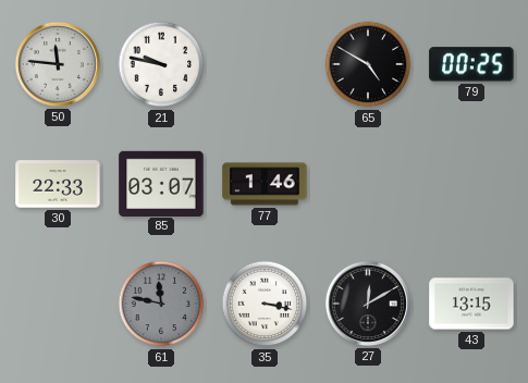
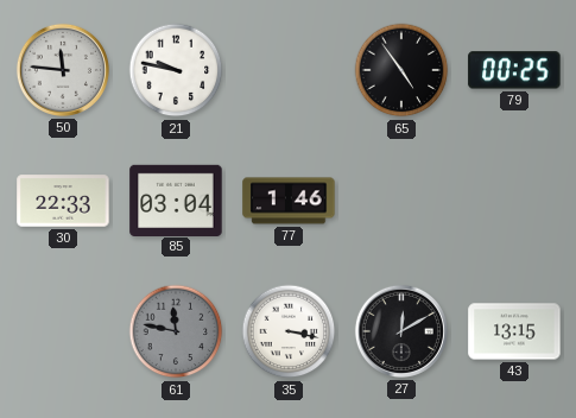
65: 4:50 -> 4:54
85: 03:07 -> 03:04
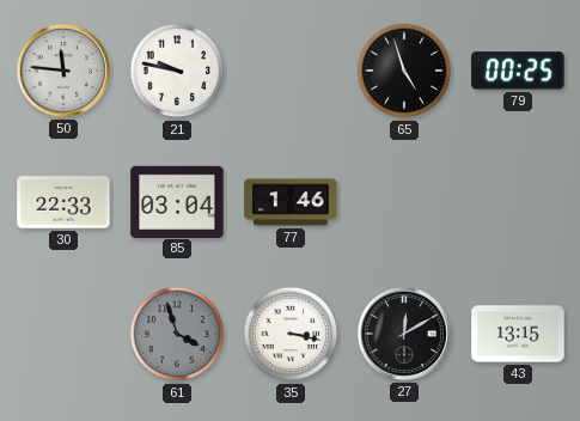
65: 4:54 -> 4:57
61: 11:47 -> 3:57
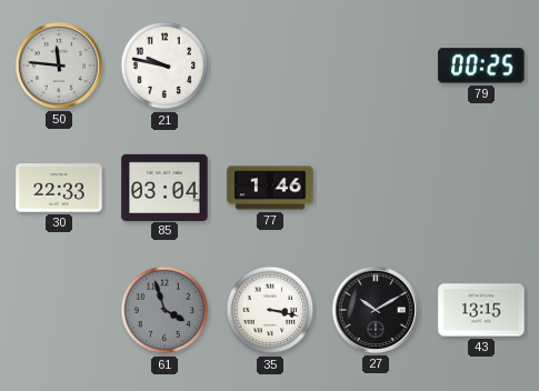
65: 4:57 -> none
27: 12:10 -> 10:10
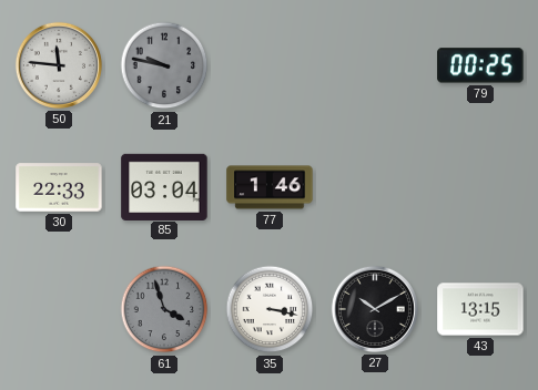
21 dial: white -> grey
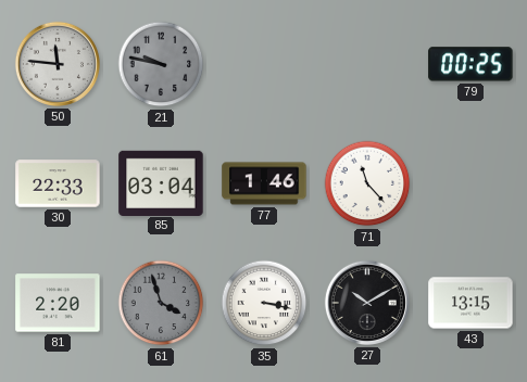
71: none -> 11:23
81: none -> 2:20
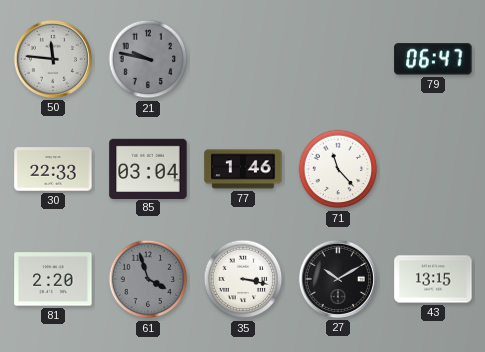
79: 00:25 -> 06:47
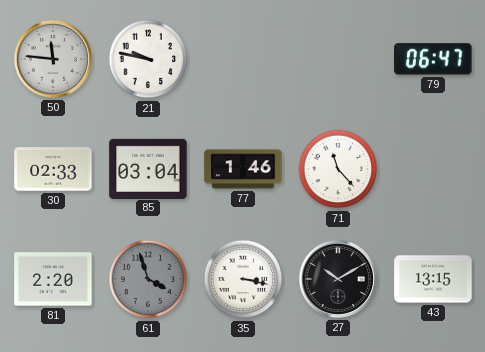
21 dial: grey -> white
30: 22:33 -> 02:33
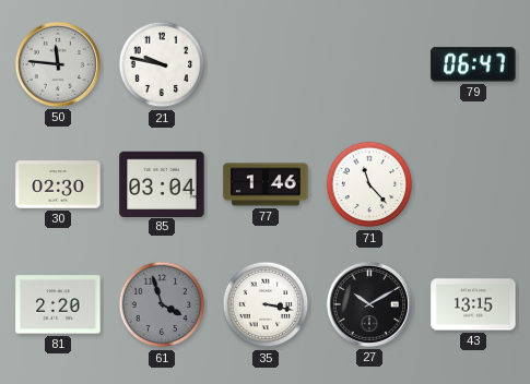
30: 02:33 -> 02:30
